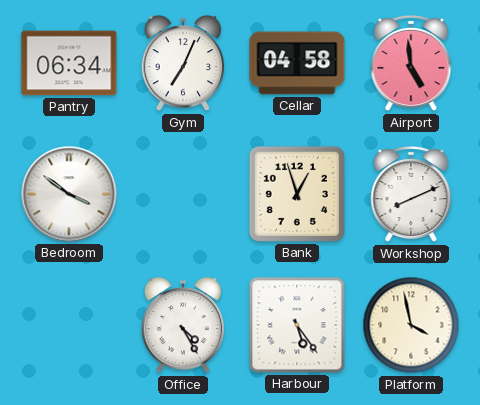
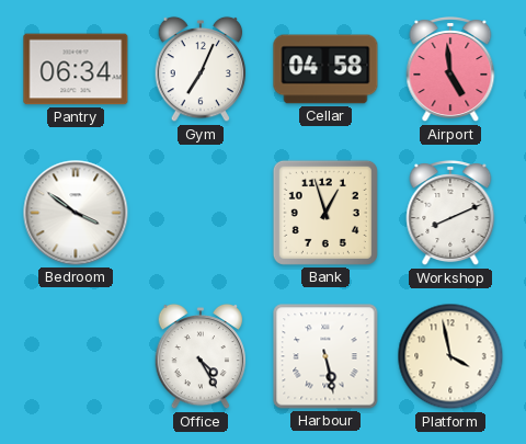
Harbour: 5:24 -> 5:28
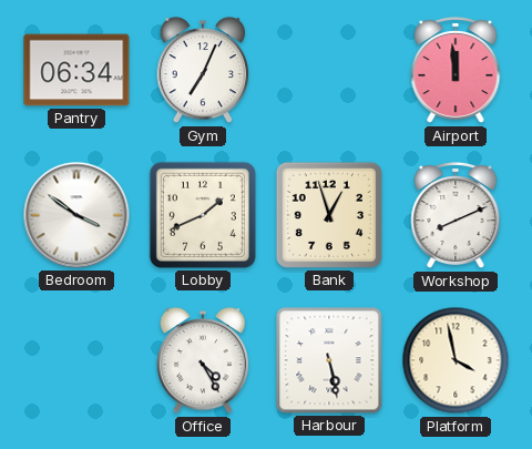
Cellar: 04:58 -> none
Airport: 4:59 -> 11:59
Lobby: none -> 1:41
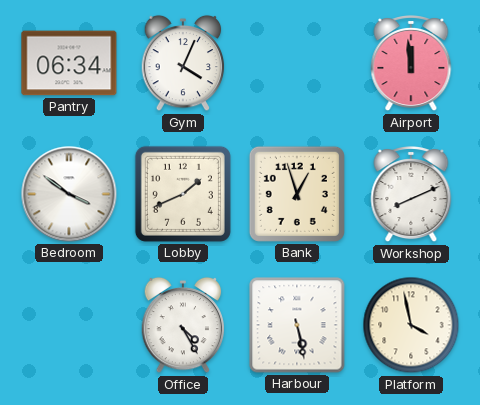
Gym: 7:04 -> 4:04
